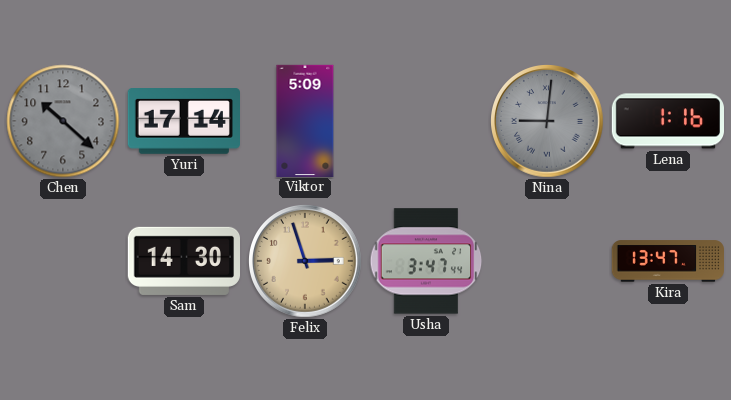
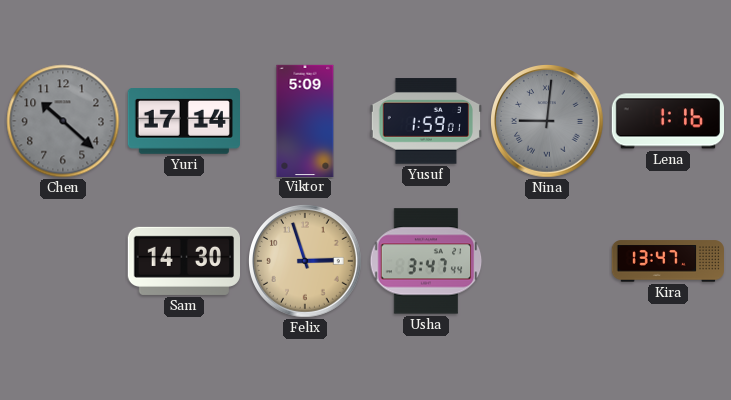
Yusuf: none -> 1:59
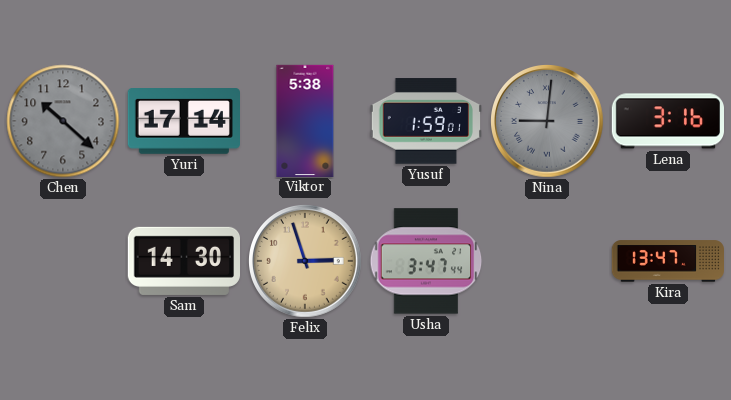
Viktor: 5:09 -> 5:38
Lena: 1:16 -> 3:16
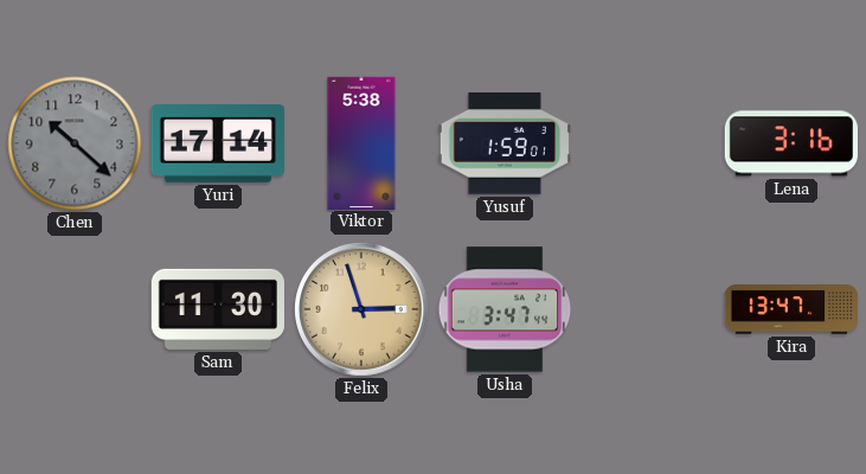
Nina: 9:01 -> none
Sam: 14:30 -> 11:30
